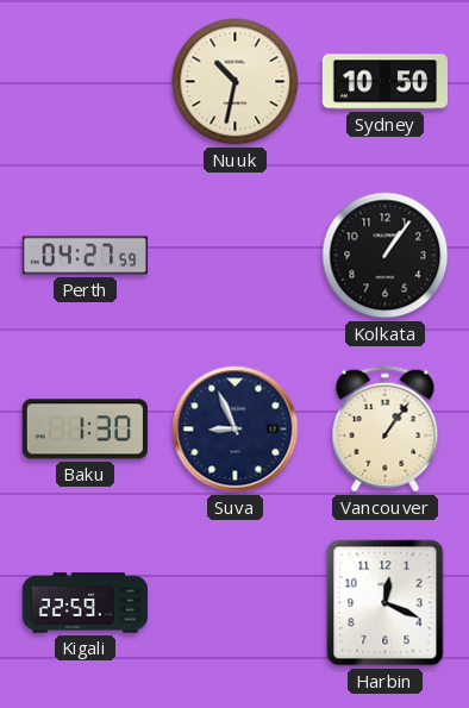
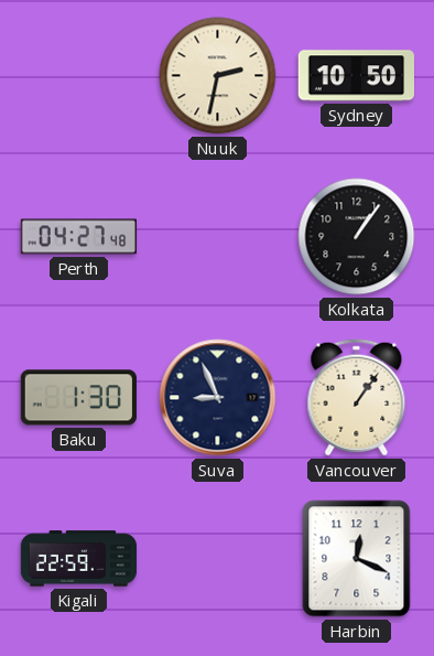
Nuuk: 10:32 -> 2:32
Perth: 04:27:59 -> 04:27:48
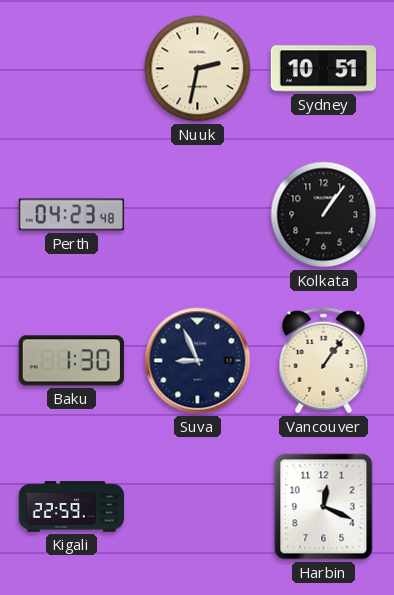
Sydney: 10:50 -> 10:51
Perth: 04:27 -> 04:23
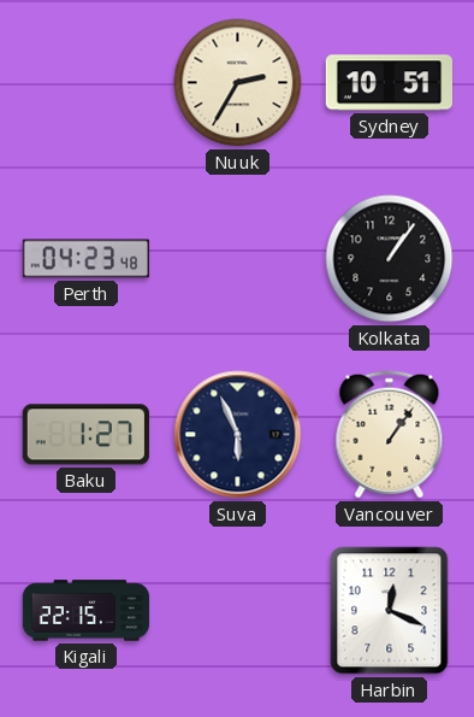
Nuuk: 2:32 -> 2:35
Baku: 1:30 -> 1:27
Suva: 8:56 -> 5:56
Kigali: 22:59 -> 22:15
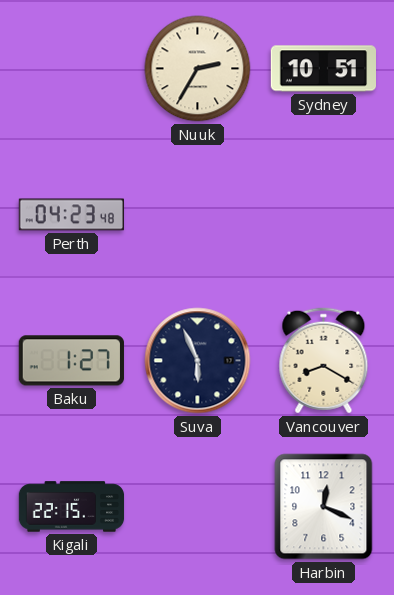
Kolkata: 1:06 -> none
Vancouver: 1:06 -> 8:20
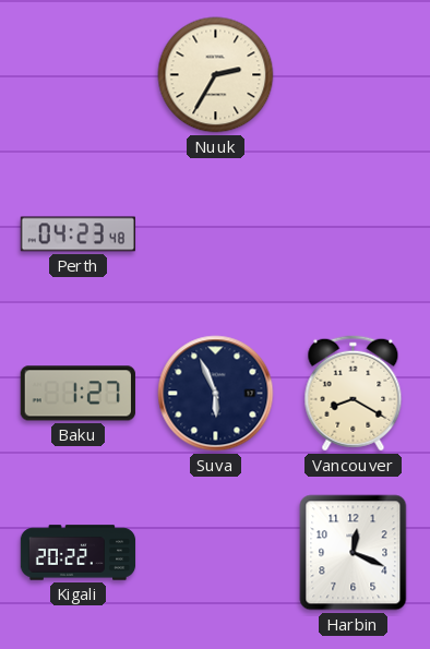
Sydney: 10:51 -> none
Kigali: 22:15 -> 20:22
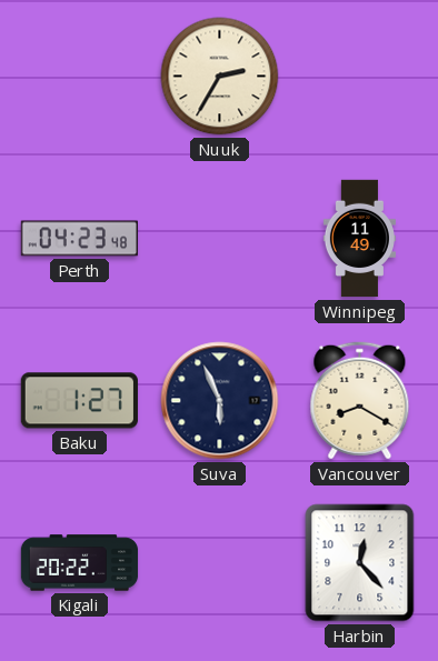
Winnipeg: none -> 11:49
Harbin: 12:19 -> 12:23
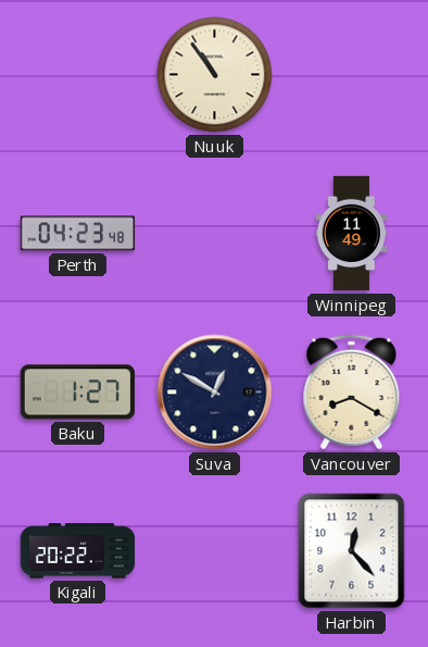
Nuuk: 2:35 -> 10:54
Suva: 5:56 -> 12:50
